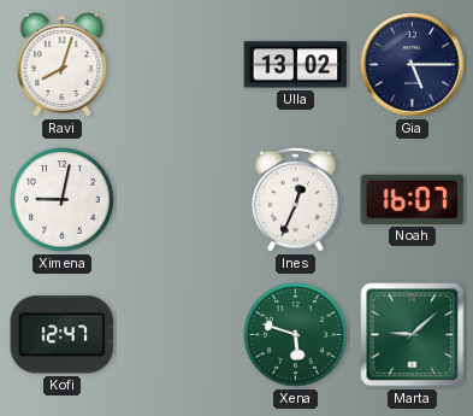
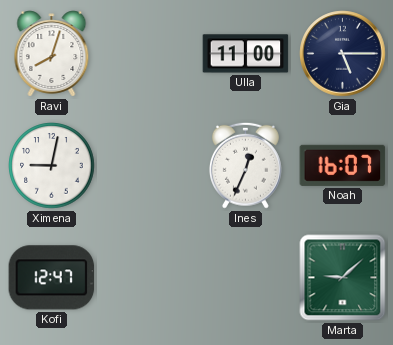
Ulla: 13:02 -> 11:00
Xena: 5:48 -> none
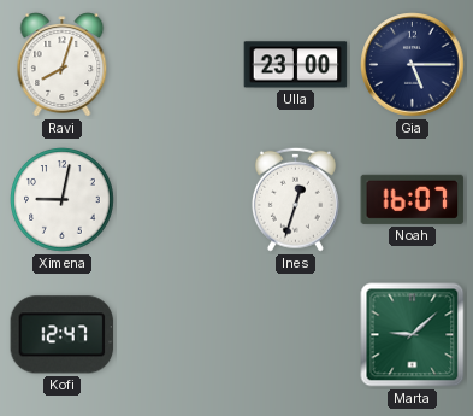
Ulla: 11:00 -> 23:00
Ines: 12:34 -> 12:33
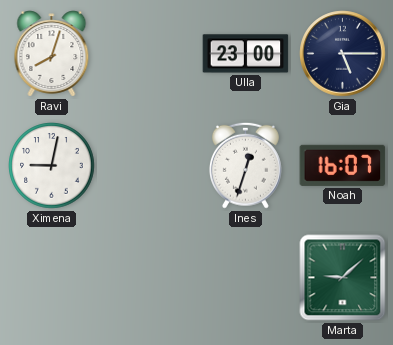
Kofi: 12:47 -> none
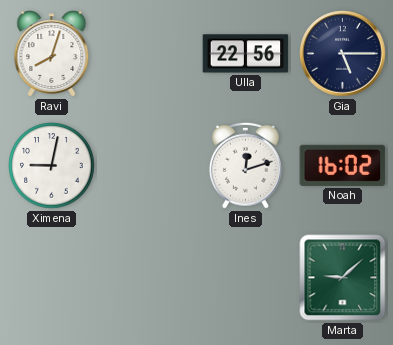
Ulla: 23:00 -> 22:56
Ines: 12:33 -> 12:12
Noah: 16:07 -> 16:02
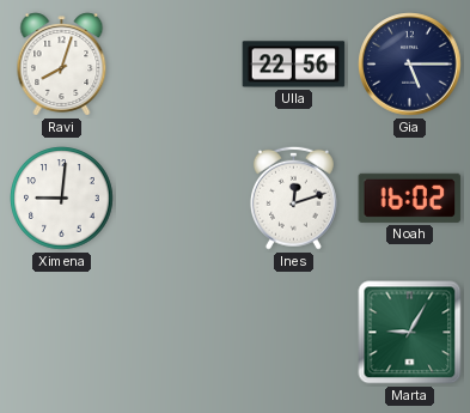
Ximena: 9:02 -> 9:01
Marta: 9:08 -> 9:05
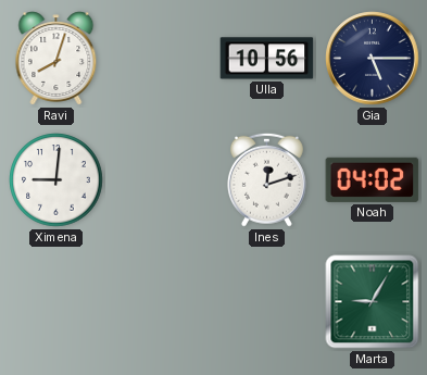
Ulla: 22:56 -> 10:56
Noah: 16:02 -> 04:02
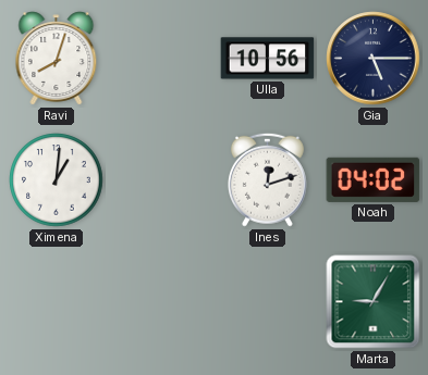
Ximena: 9:01 -> 1:01
